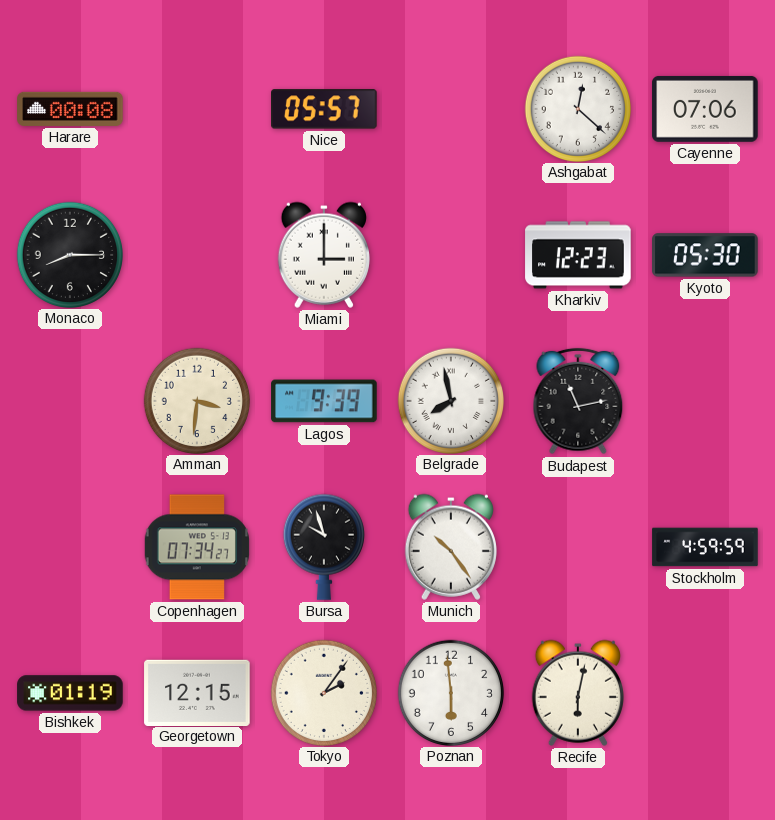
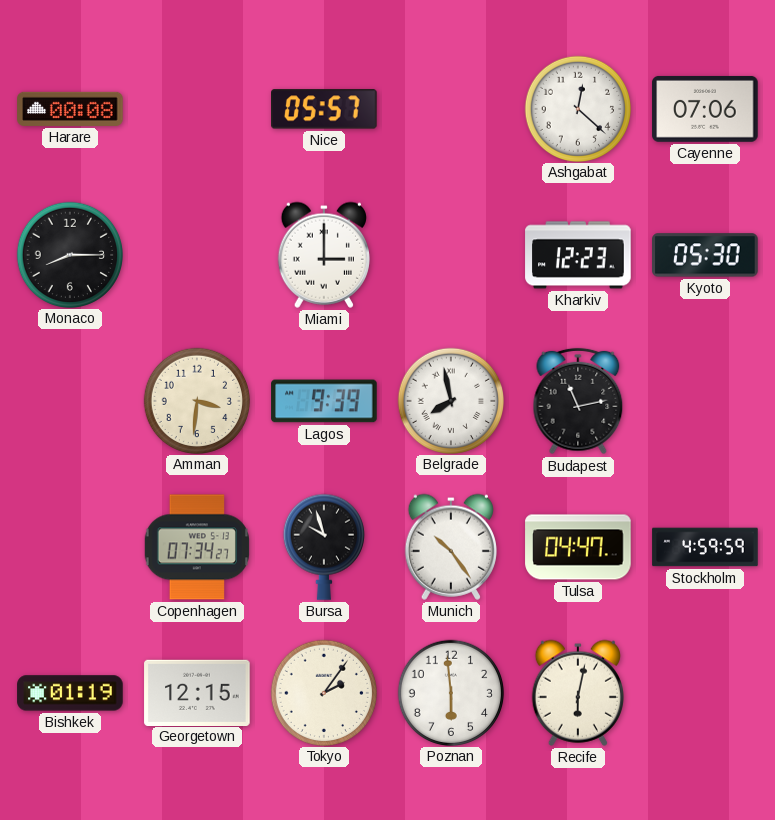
Tulsa: none -> 04:47
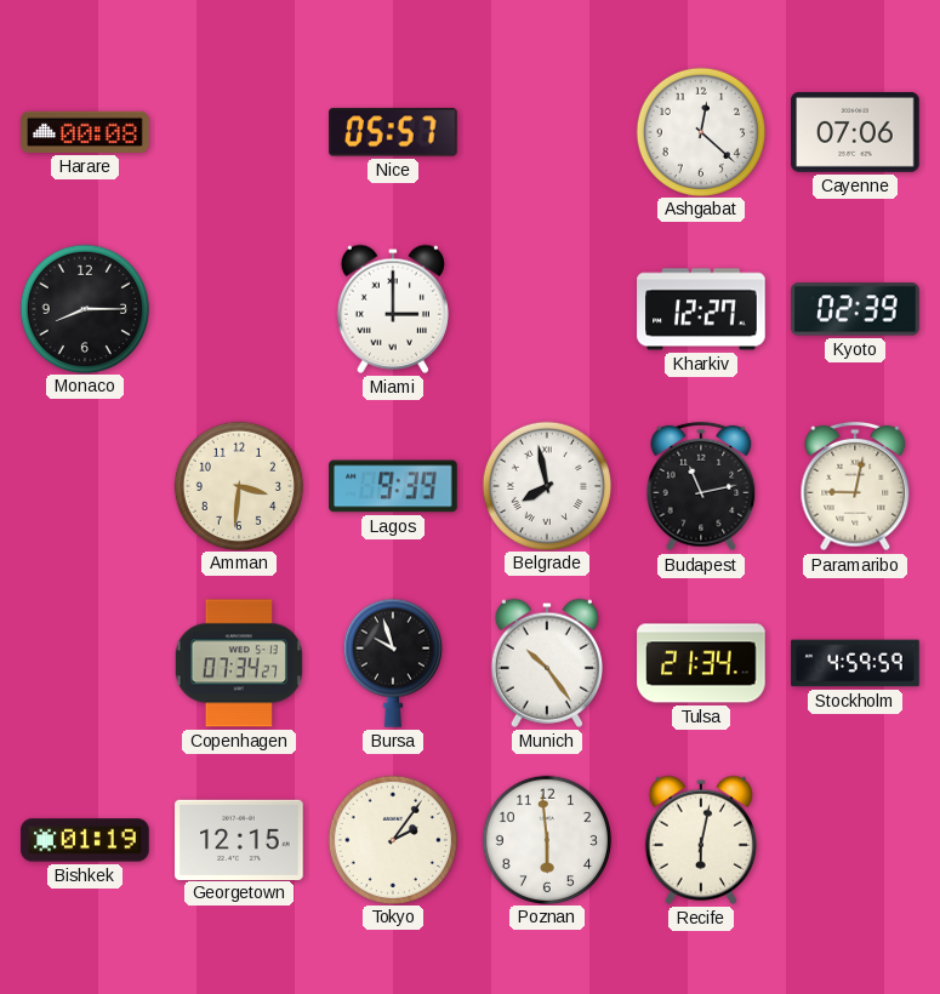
Kharkiv: 12:23 -> 12:27
Kyoto: 05:30 -> 02:39
Paramaribo: none -> 9:02
Tulsa: 04:47 -> 21:34
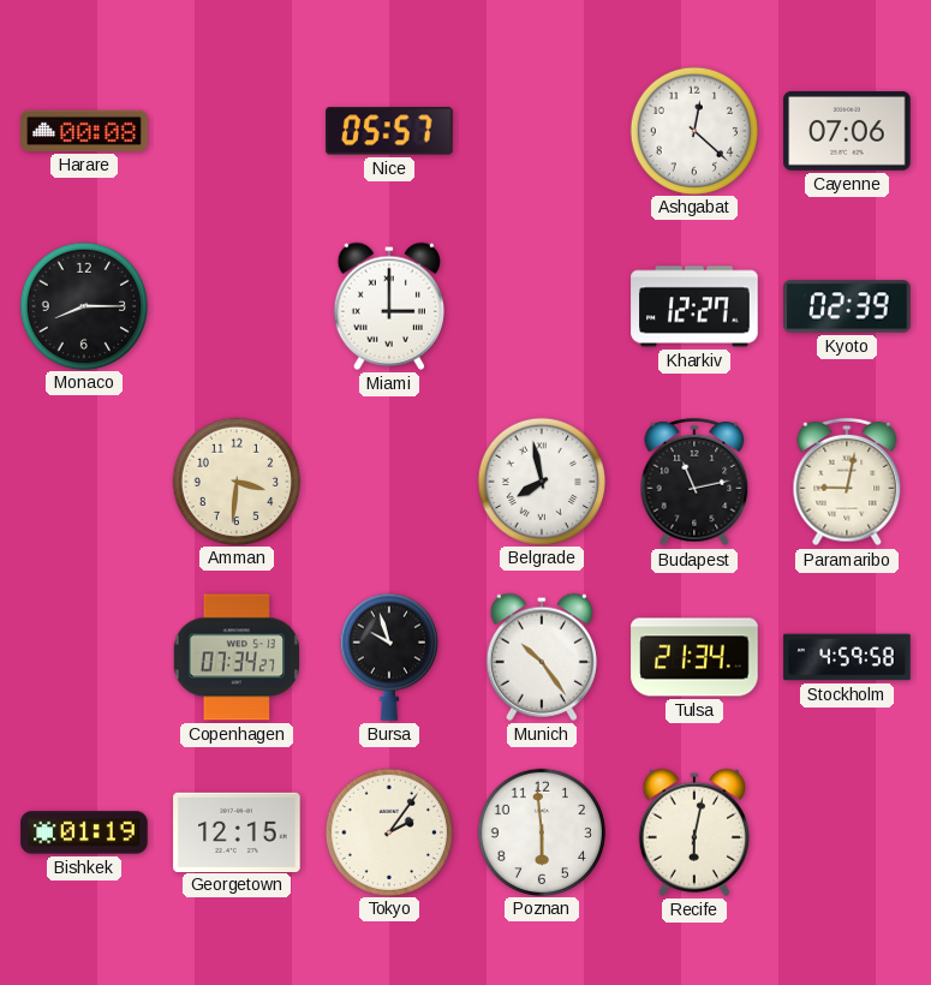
Lagos: 9:39 -> none
Stockholm: 4:59:59 -> 4:59:58
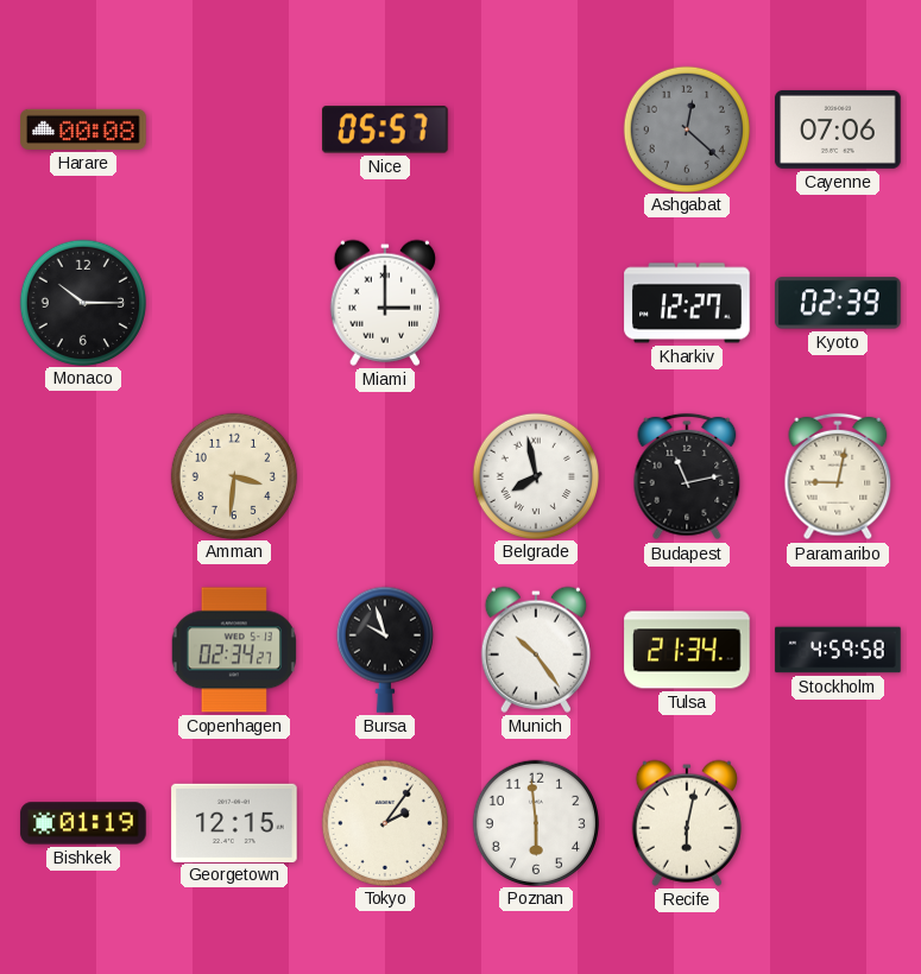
Ashgabat dial: white -> grey
Monaco: 8:15 -> 10:15
Copenhagen: 07:34 -> 02:34
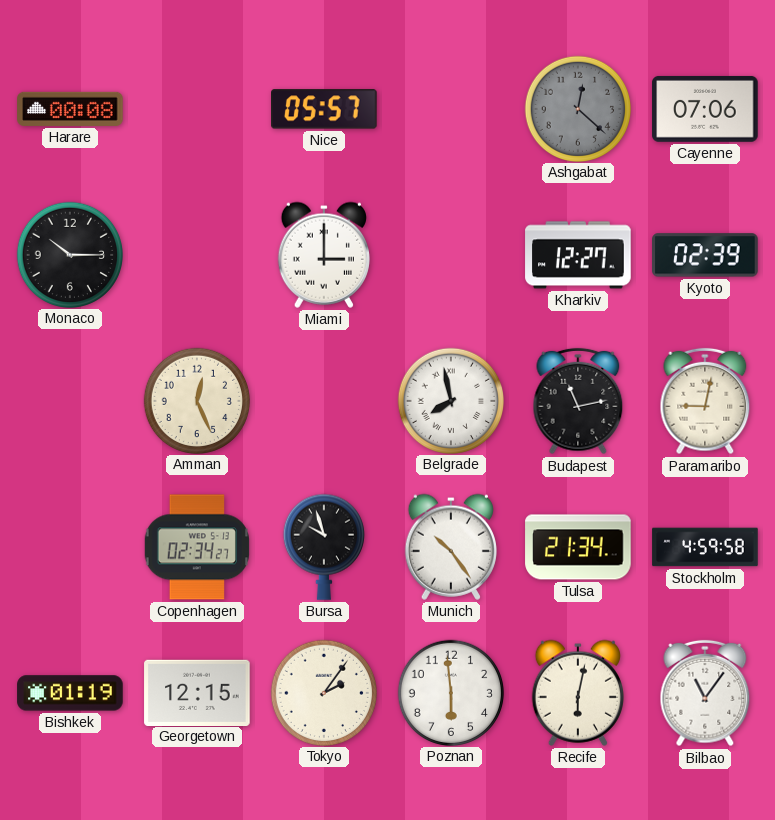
Amman: 3:31 -> 12:26
Bilbao: none -> 11:06
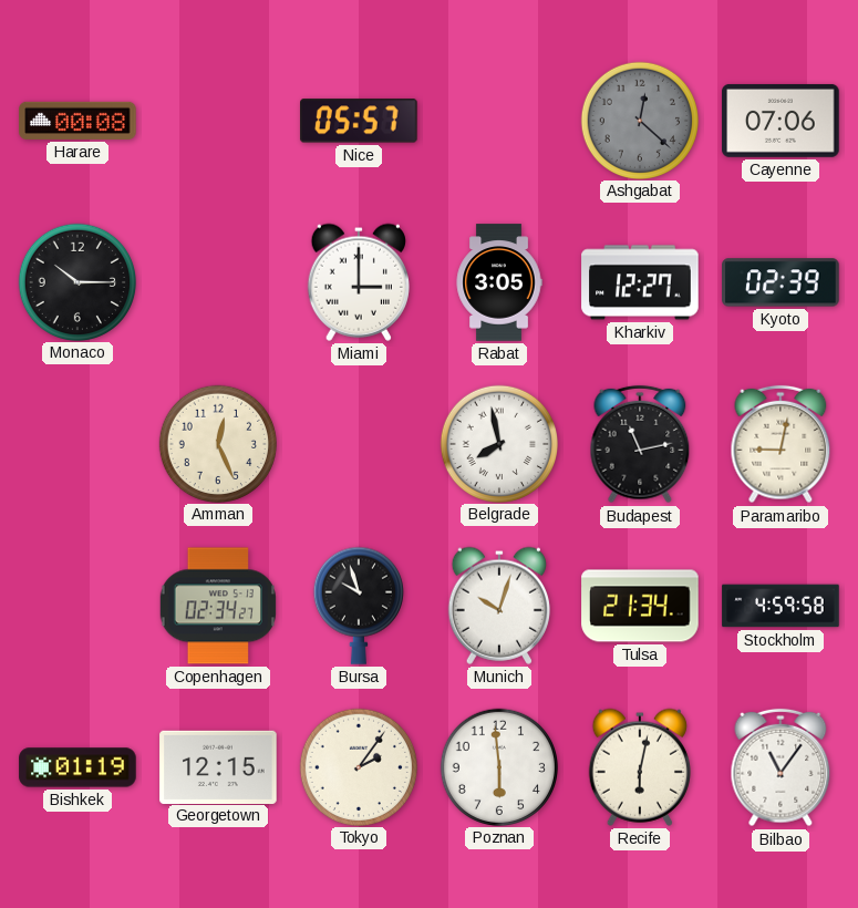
Rabat: none -> 3:05
Munich: 10:24 -> 10:03
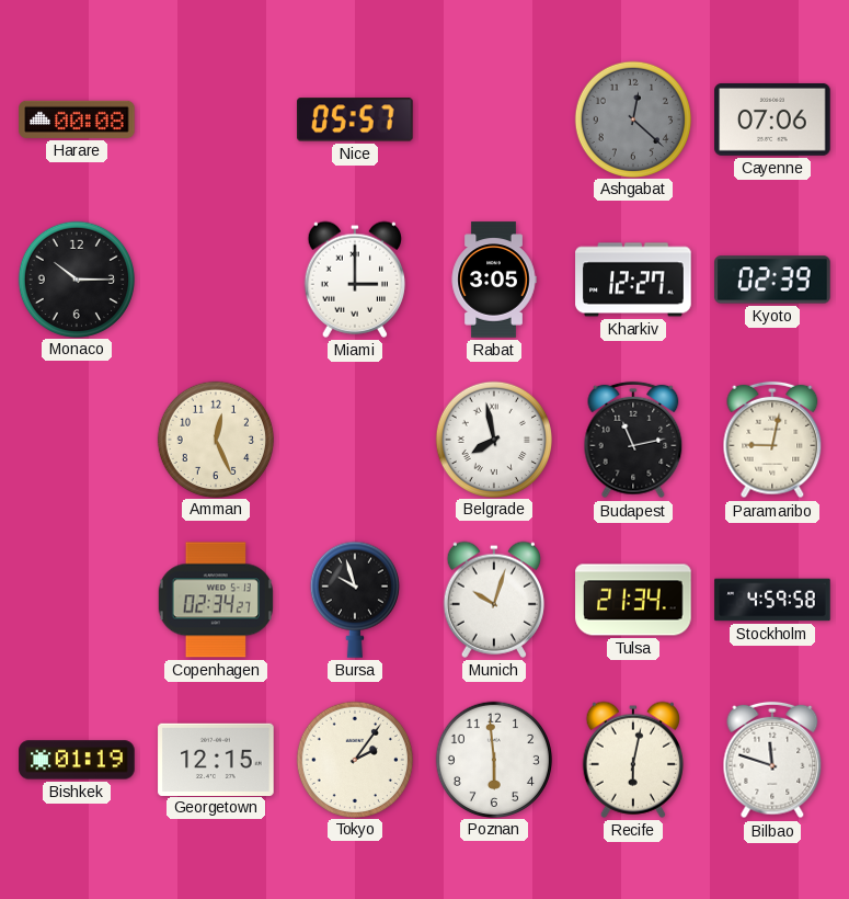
Bilbao: 11:06 -> 11:48
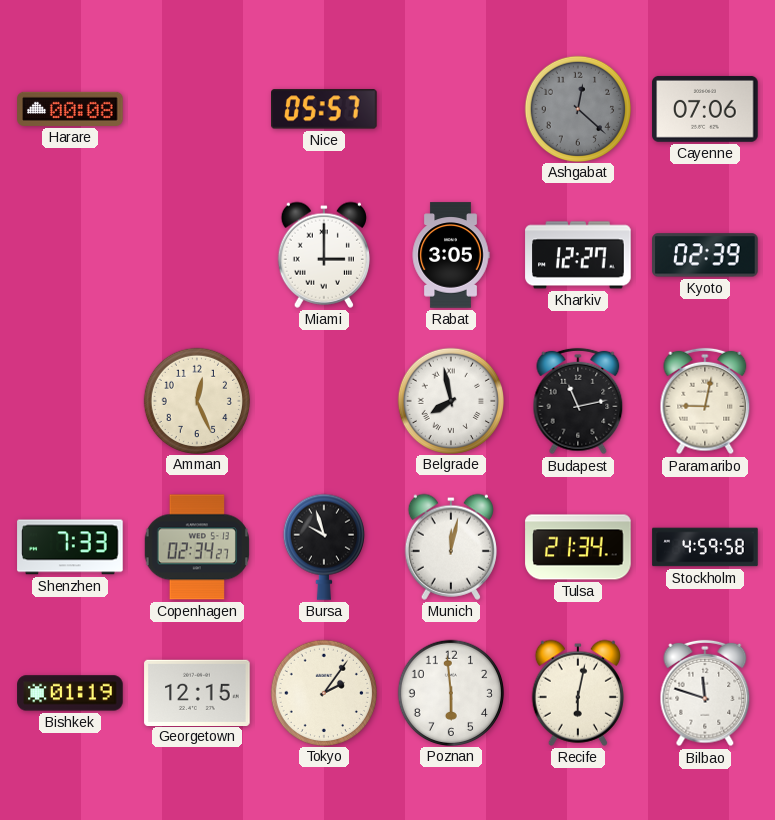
Monaco: 10:15 -> none
Shenzhen: none -> 7:33
Munich: 10:03 -> 12:02
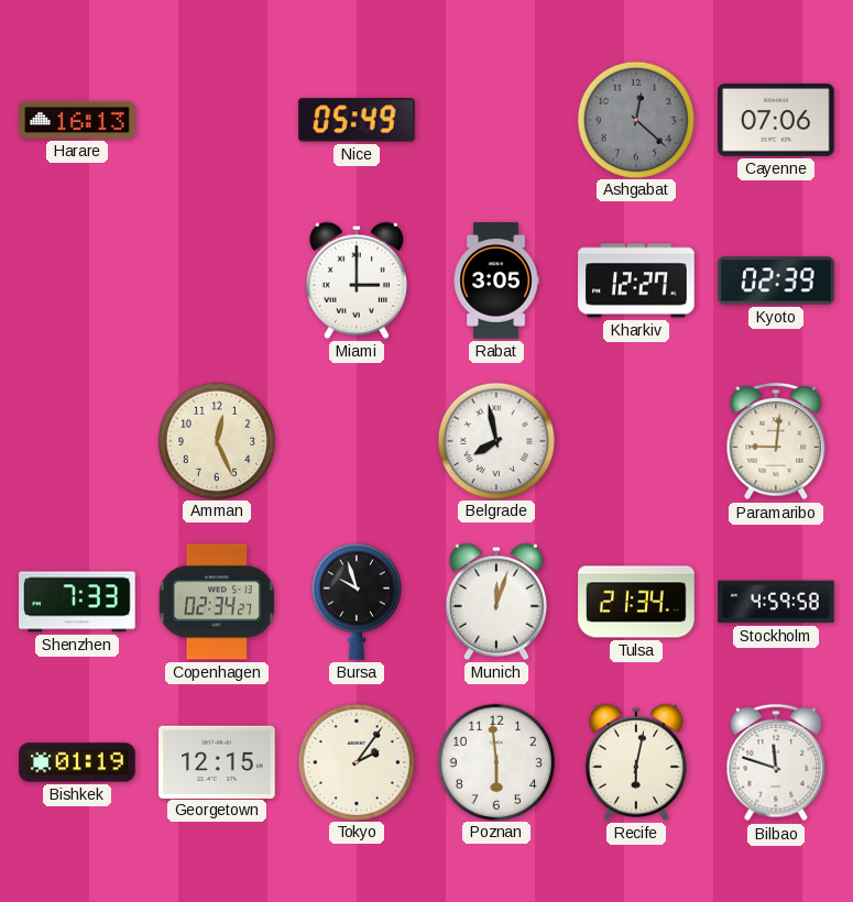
Harare: 00:08 -> 16:13
Nice: 05:57 -> 05:49
Budapest: 11:13 -> none
Paramaribo: 9:02 -> 9:01
Munich: 12:02 -> 12:03
